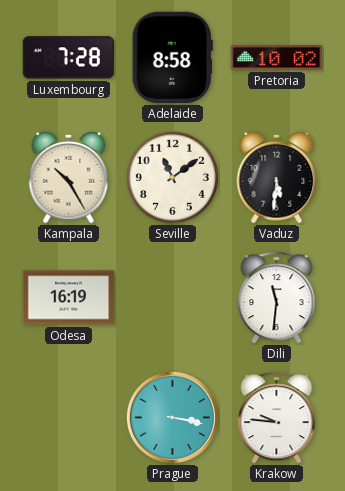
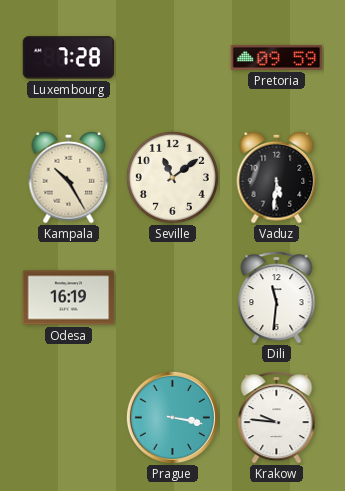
Adelaide: 8:58 -> none
Pretoria: 10:02 -> 09:59
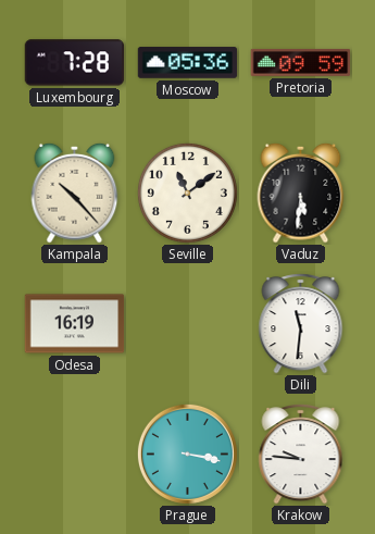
Moscow: none -> 05:36
Kampala: 10:25 -> 10:23
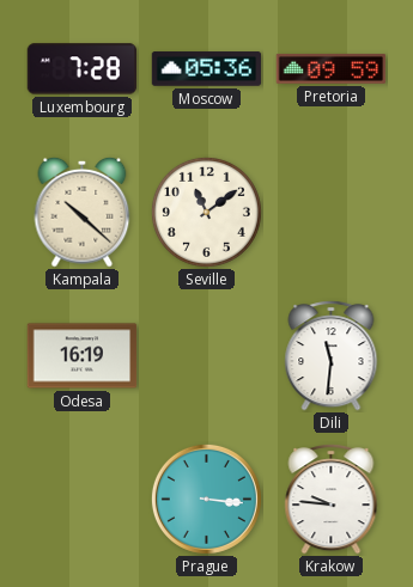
Kampala: 10:23 -> 10:22
Vaduz: 5:31 -> none
Prague: 3:17 -> 3:16
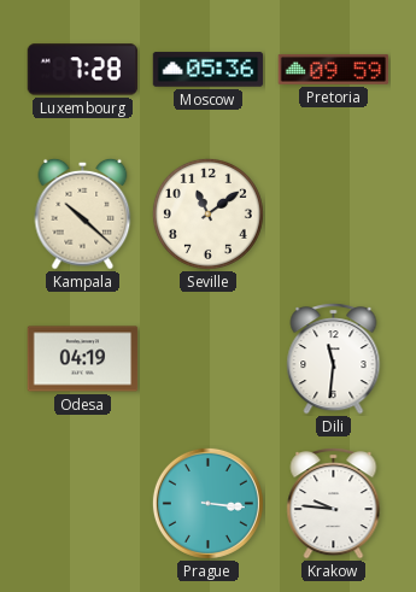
Odesa: 16:19 -> 04:19
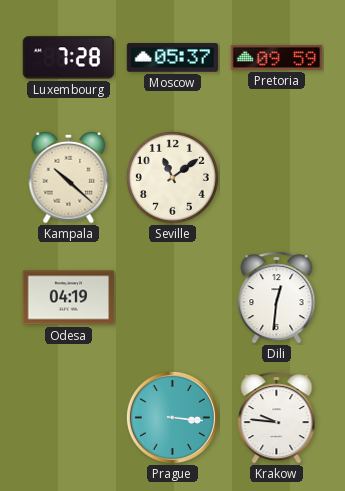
Moscow: 05:36 -> 05:37
Dili: 11:31 -> 12:31
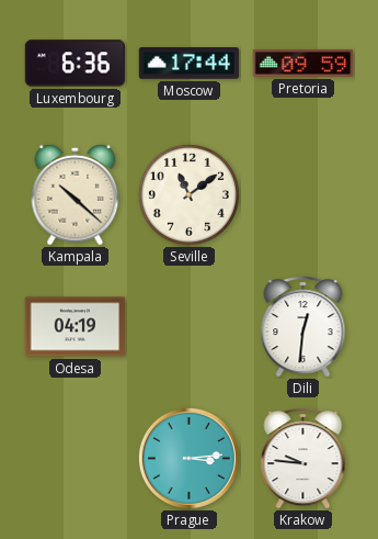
Luxembourg: 7:28 -> 6:36
Moscow: 05:37 -> 17:44
Prague: 3:16 -> 3:14
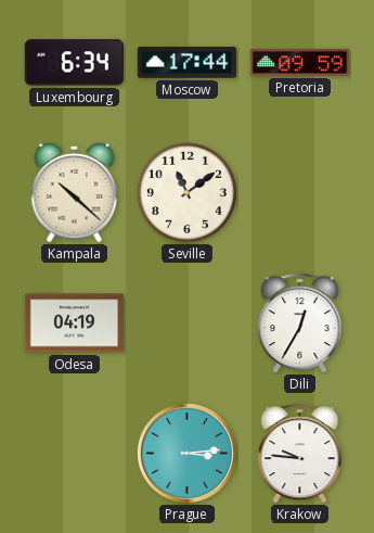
Luxembourg: 6:36 -> 6:34
Dili: 12:31 -> 12:35
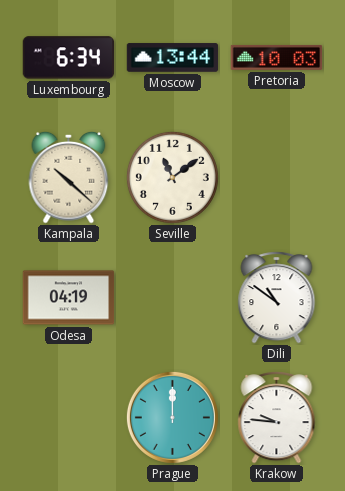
Moscow: 17:44 -> 13:44
Pretoria: 09:59 -> 10:03
Dili: 12:35 -> 10:51
Prague: 3:14 -> 12:00
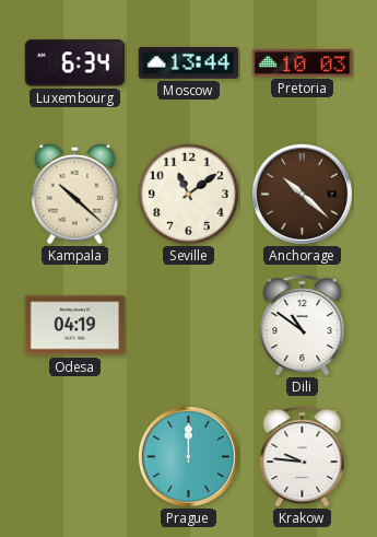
Anchorage: none -> 10:22
